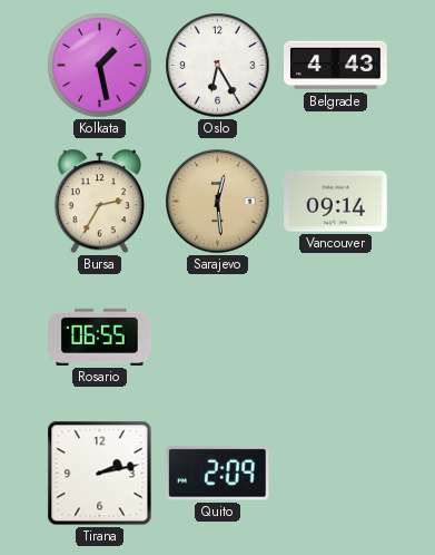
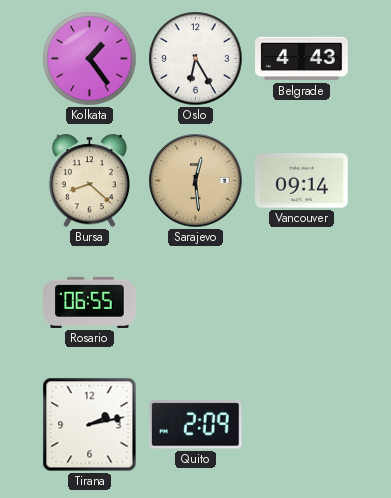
Kolkata: 1:28 -> 1:24
Bursa: 2:35 -> 8:22
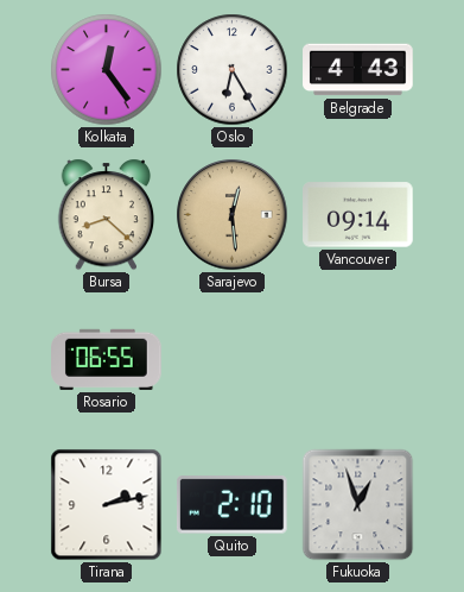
Kolkata: 1:24 -> 12:24
Quito: 2:09 -> 2:10
Fukuoka: none -> 12:57
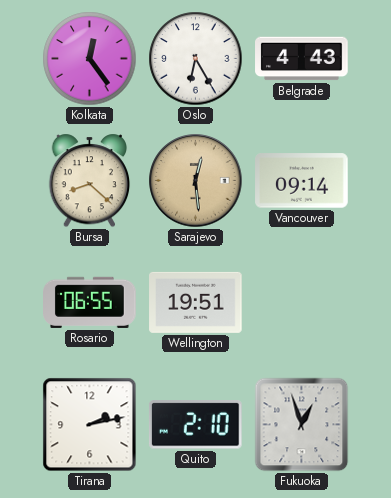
Wellington: none -> 19:51
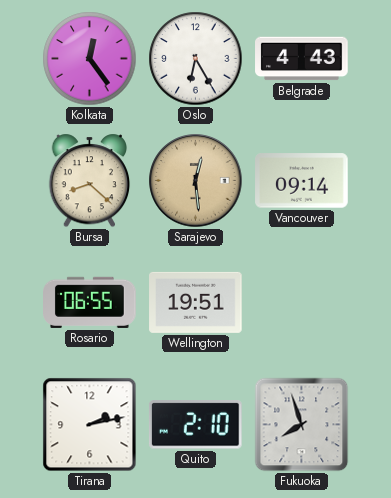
Fukuoka: 12:57 -> 7:57
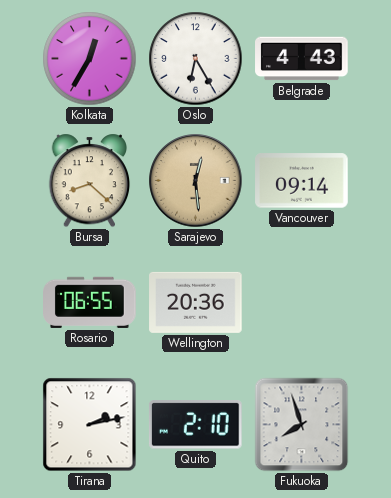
Kolkata: 12:24 -> 12:35
Wellington: 19:51 -> 20:36
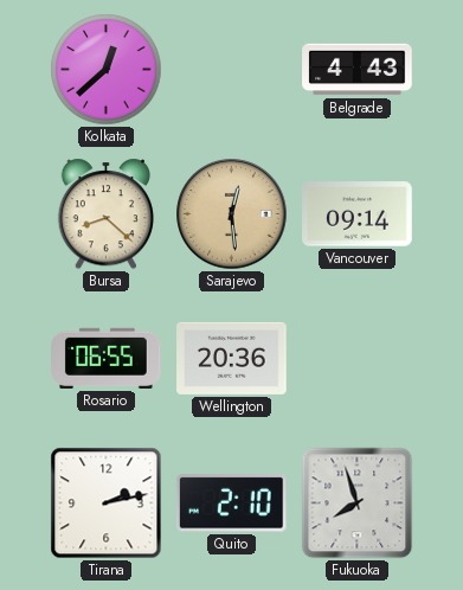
Kolkata: 12:35 -> 12:38
Oslo: 6:25 -> none
